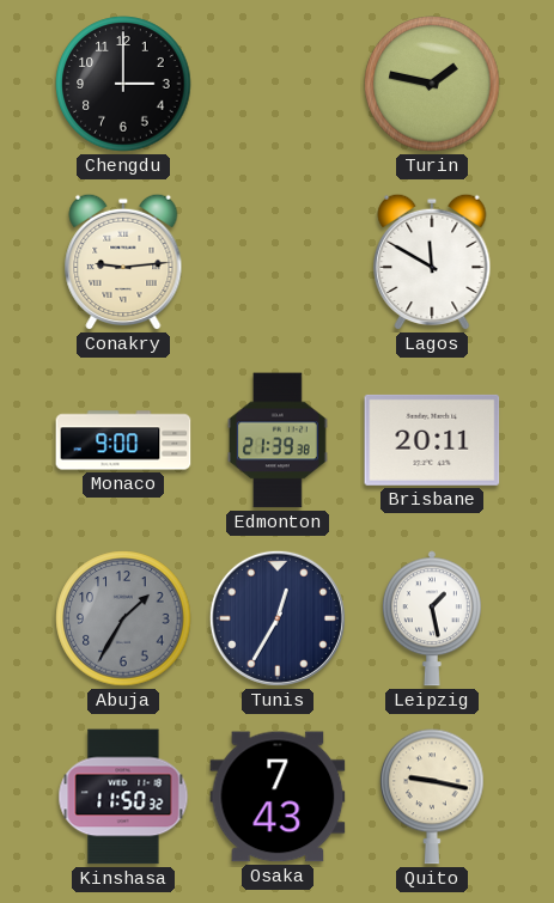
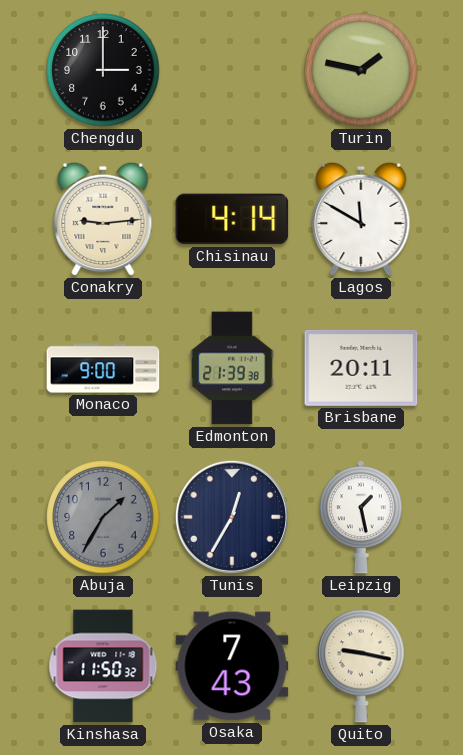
Chisinau: none -> 4:14
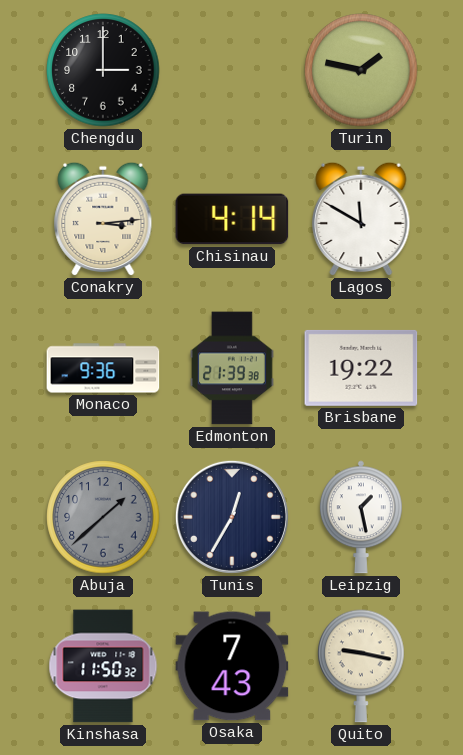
Conakry: 9:14 -> 3:14
Monaco: 9:00 -> 9:36
Brisbane: 20:11 -> 19:22
Abuja: 1:35 -> 1:38
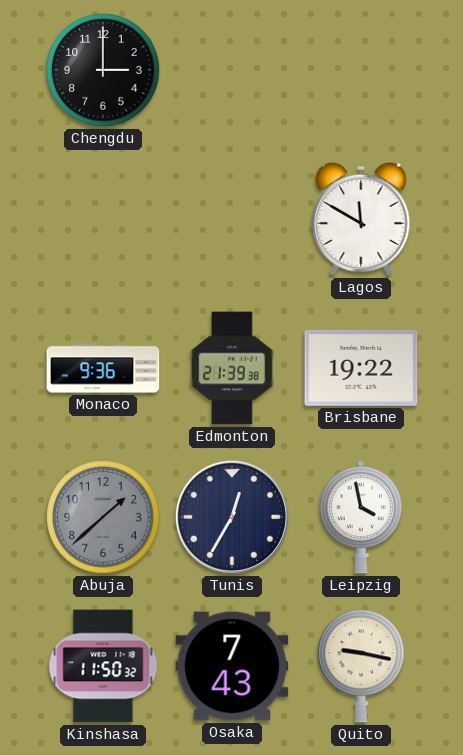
Turin: 1:47 -> none
Conakry: 3:14 -> none
Chisinau: 4:14 -> none
Leipzig: 1:28 -> 3:58
